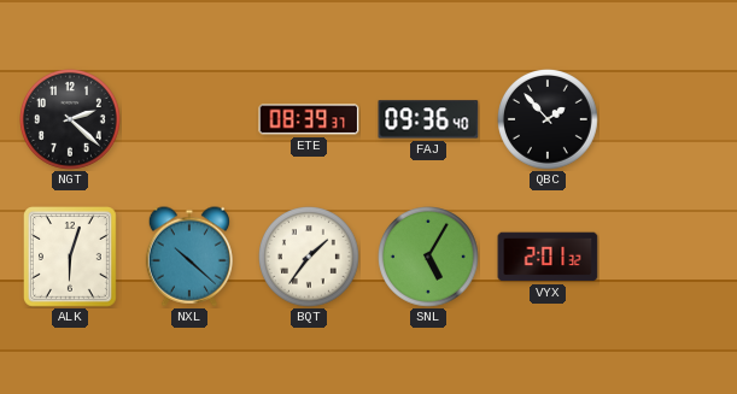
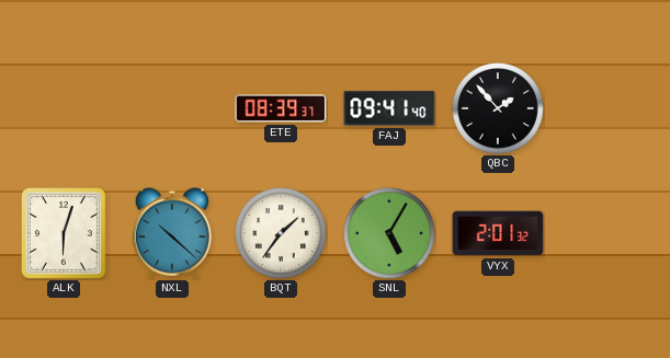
NGT: 2:22 -> none
FAJ: 09:36 -> 09:41
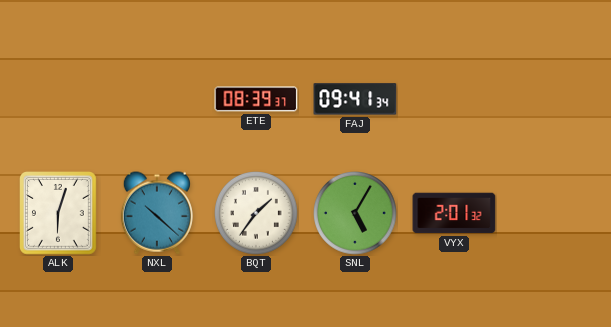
FAJ: 09:41:40 -> 09:41:34
QBC: 1:53 -> none
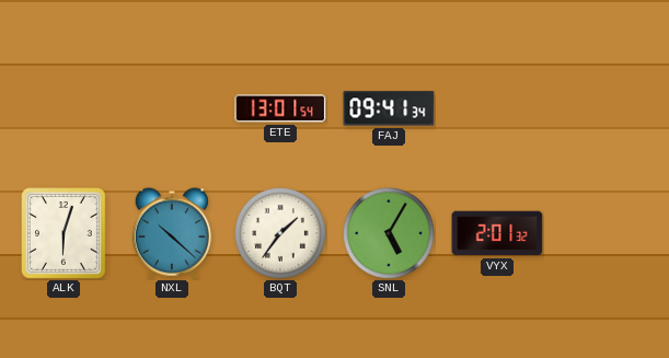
ETE: 08:39 -> 13:01
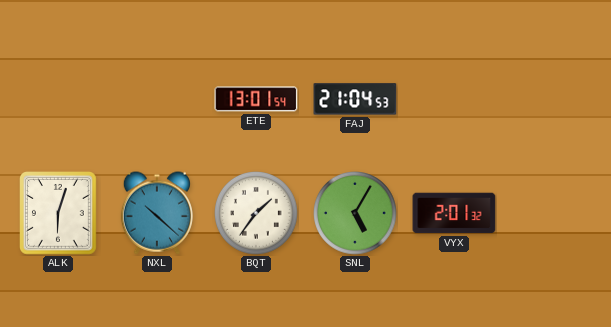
FAJ: 09:41 -> 21:04
